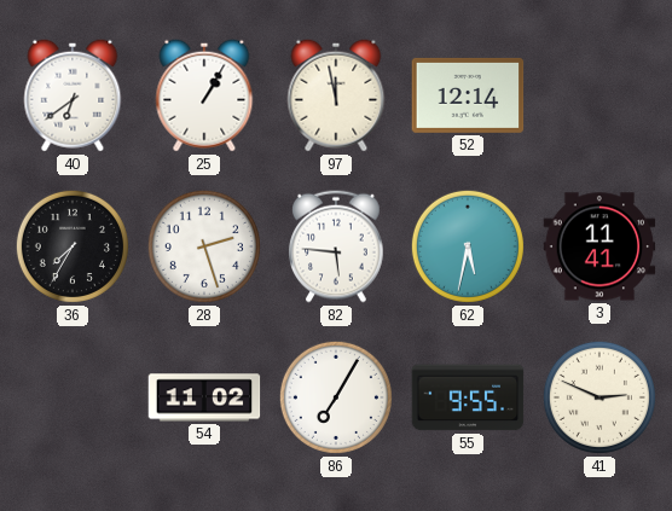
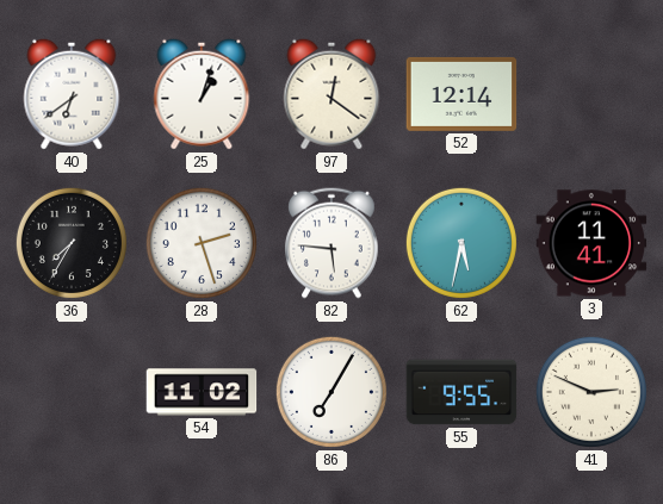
25: 1:05 -> 1:03
97: 11:58 -> 12:21
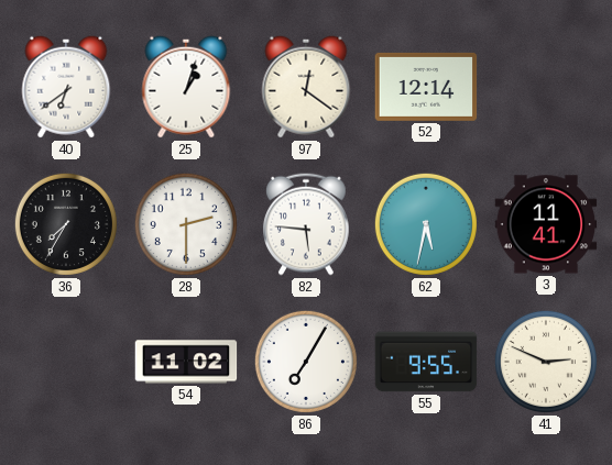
28: 2:27 -> 2:30
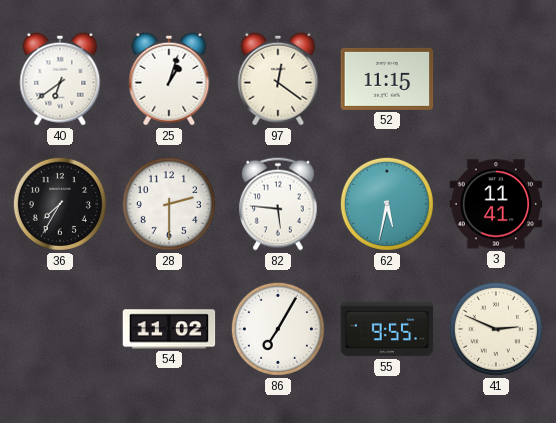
52: 12:14 -> 11:15
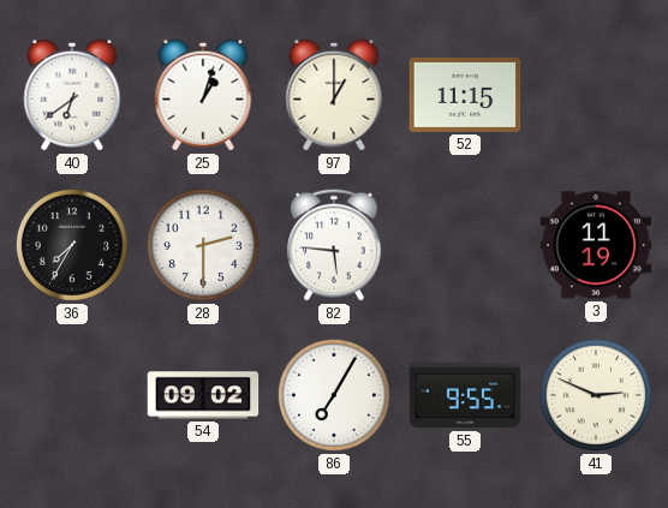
97: 12:21 -> 1:00
62: 5:32 -> none
3: 11:41 -> 11:19
54: 11:02 -> 09:02
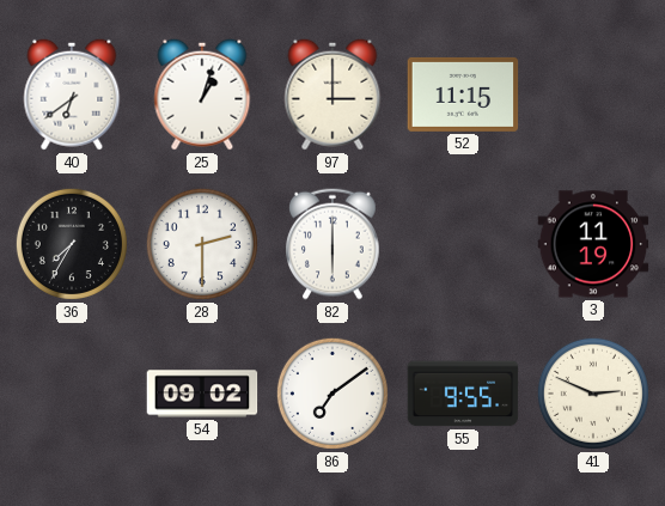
97: 1:00 -> 3:00
82: 5:46 -> 6:00
86: 7:05 -> 7:09
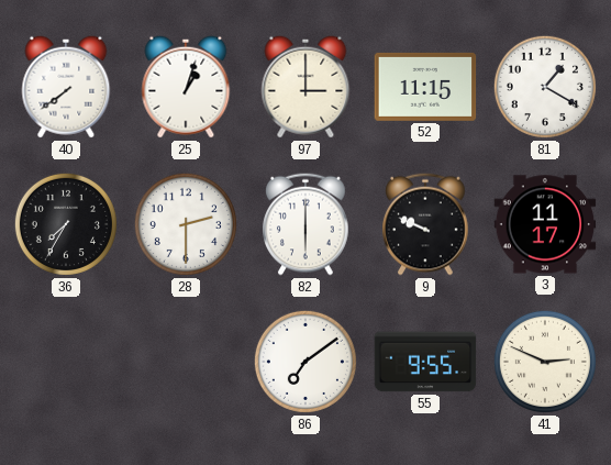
40: 6:39 -> 7:39
81: none -> 1:20
9: none -> 9:49
3: 11:19 -> 11:17
54: 09:02 -> none
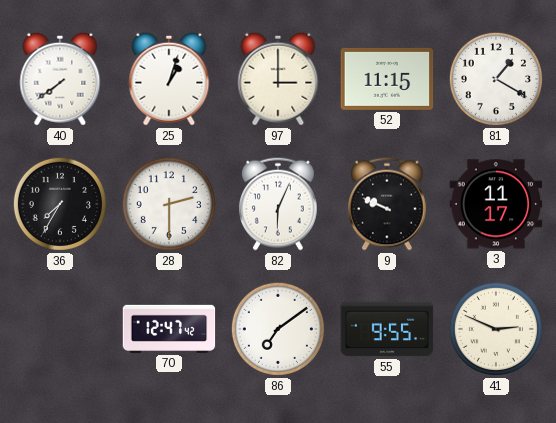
82: 6:00 -> 6:04
70: none -> 12:47
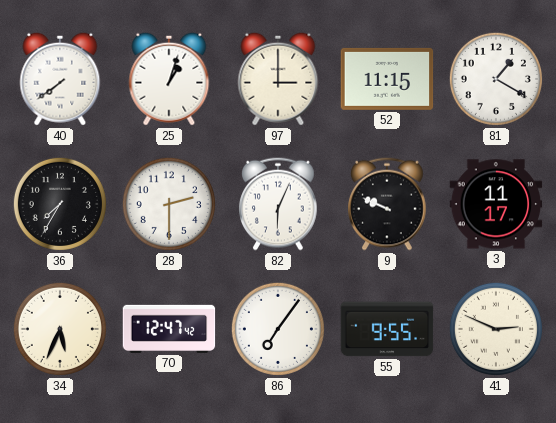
34: none -> 5:34
86: 7:09 -> 7:06
